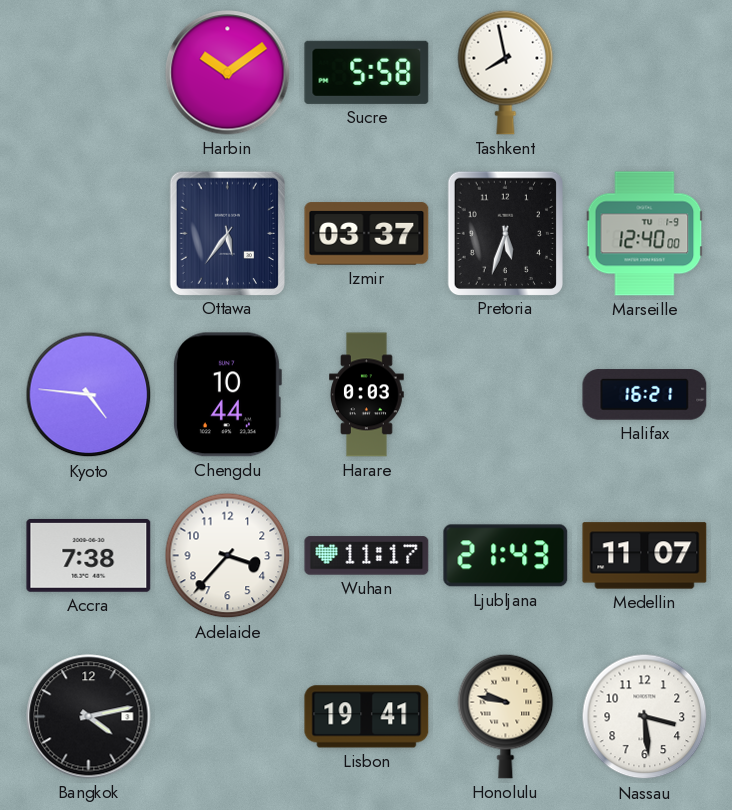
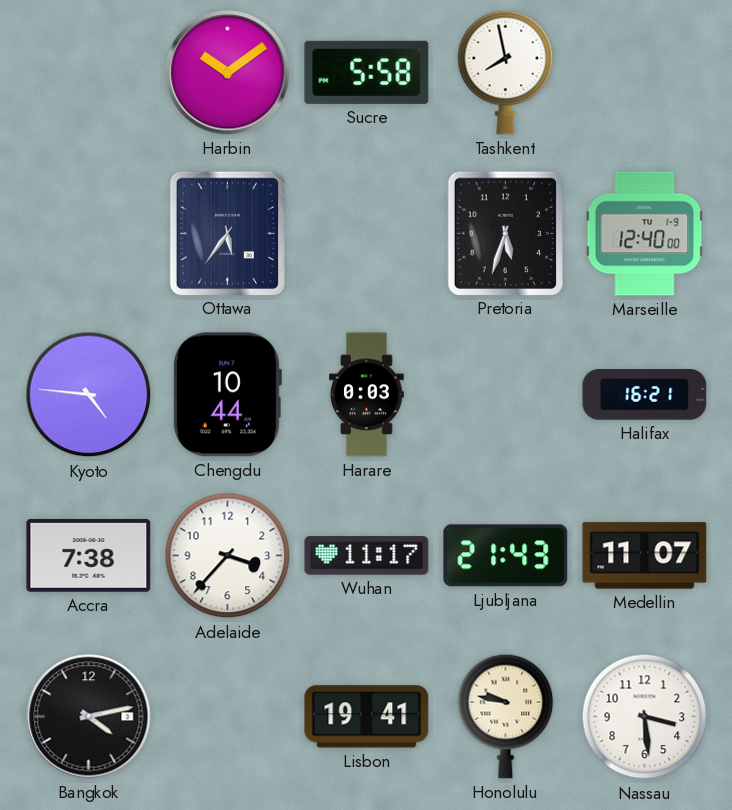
Izmir: 03:37 -> none
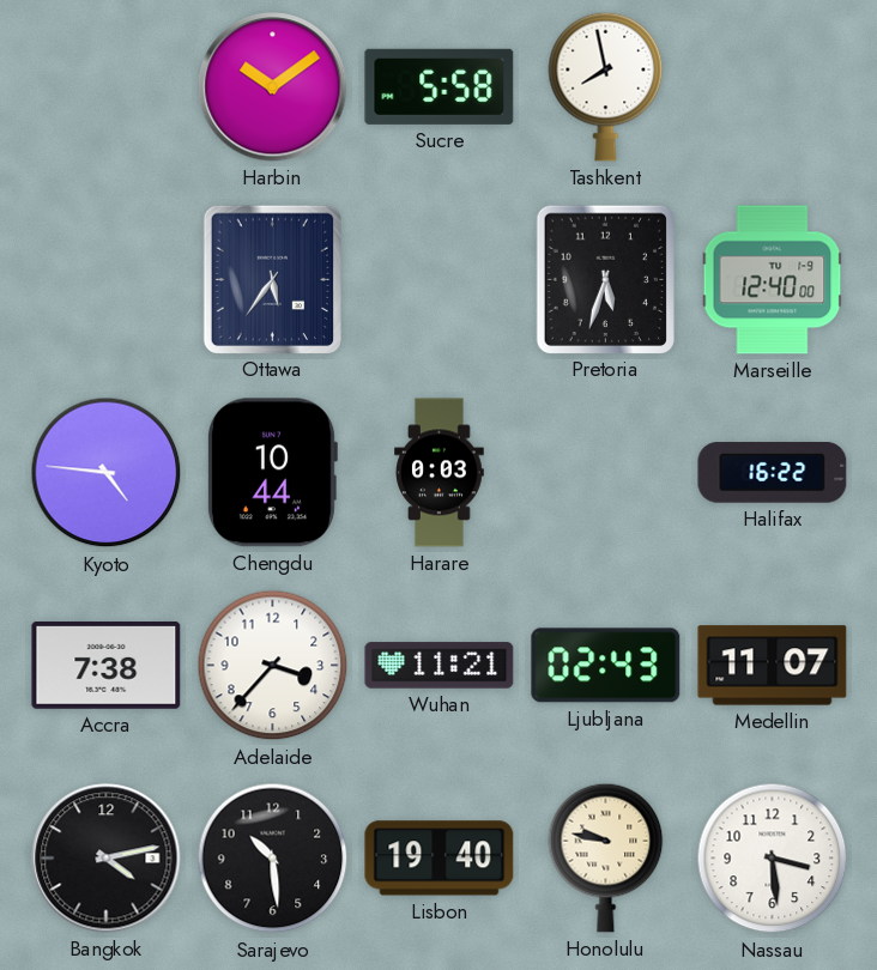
Halifax: 16:21 -> 16:22
Wuhan: 11:17 -> 11:21
Ljubljana: 21:43 -> 02:43
Sarajevo: none -> 10:29
Lisbon: 19:41 -> 19:40
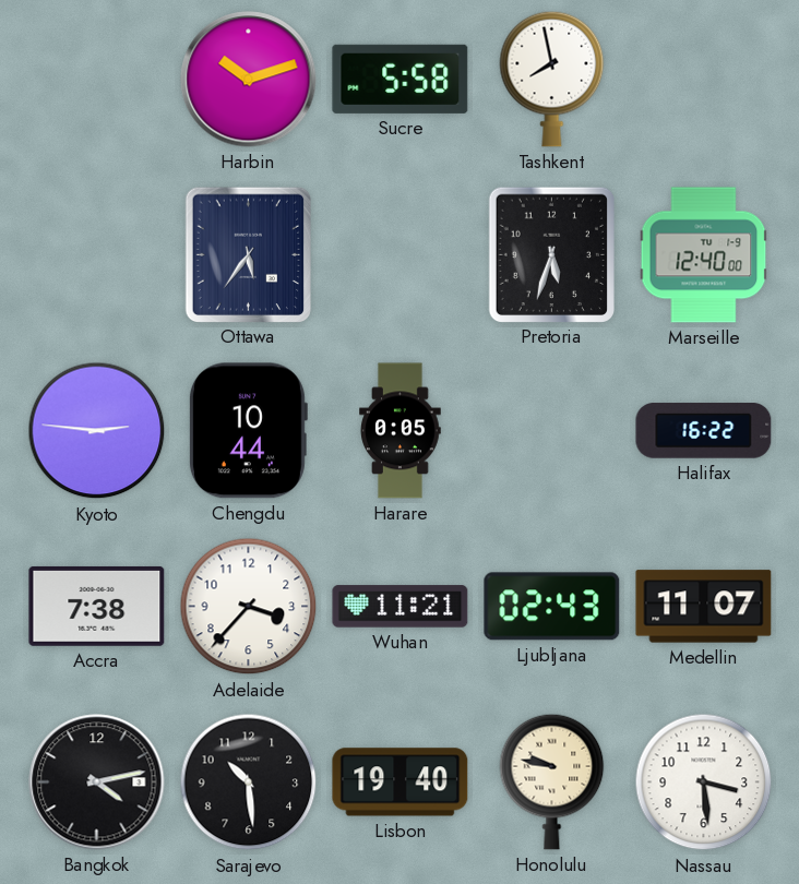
Harbin: 10:09 -> 10:12
Kyoto: 4:46 -> 2:46
Harare: 0:03 -> 0:05
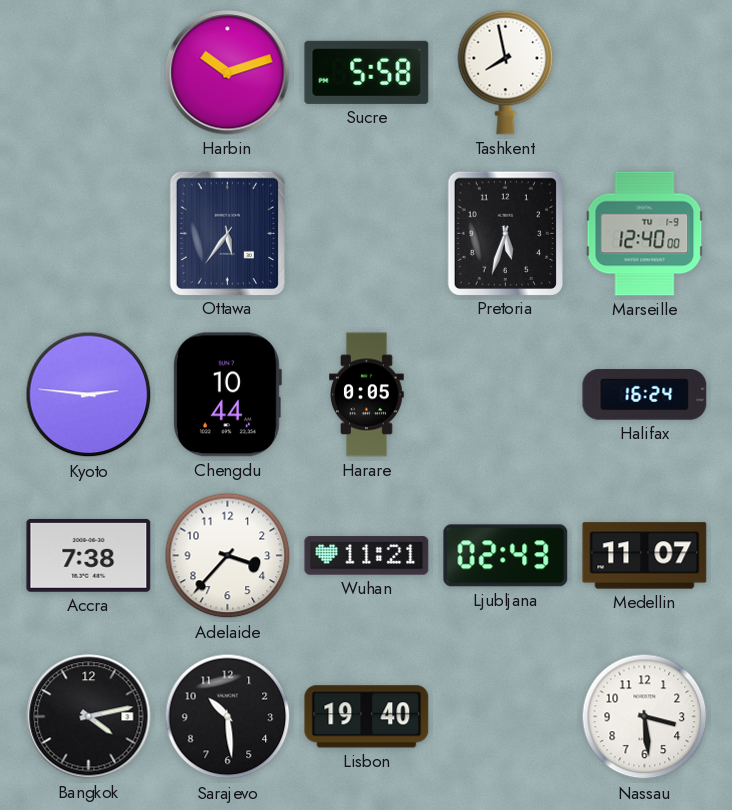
Halifax: 16:22 -> 16:24
Honolulu: 9:47 -> none
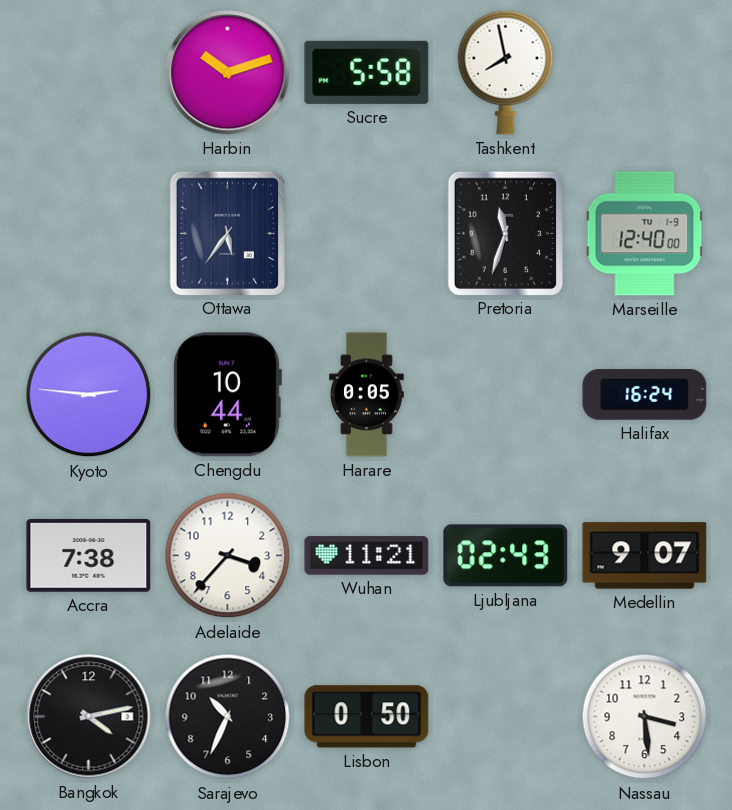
Pretoria: 5:33 -> 11:33
Medellin: 11:07 -> 9:07
Sarajevo: 10:29 -> 10:34
Lisbon: 19:40 -> 0:50
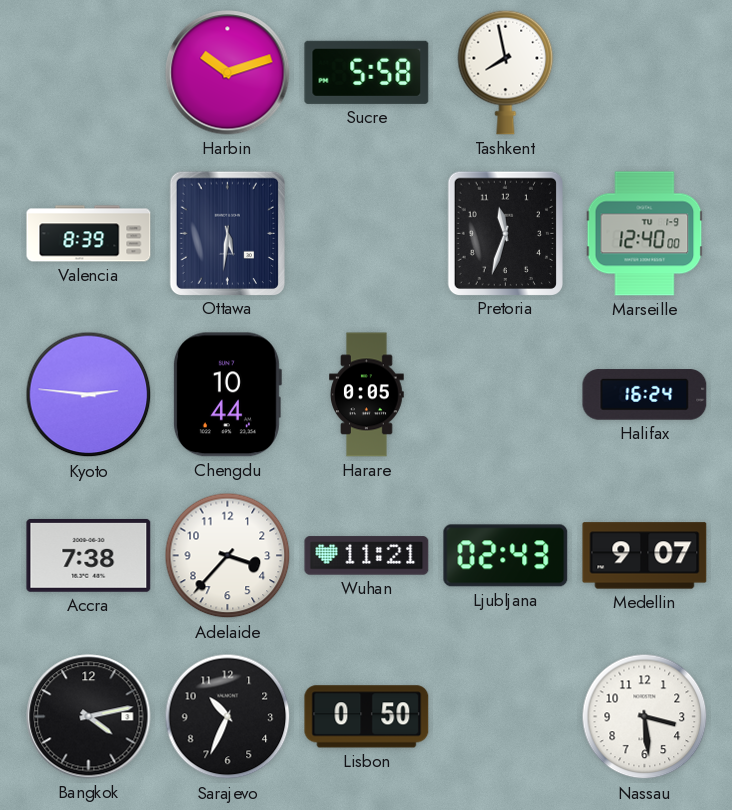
Valencia: none -> 8:39
Ottawa: 5:36 -> 5:31
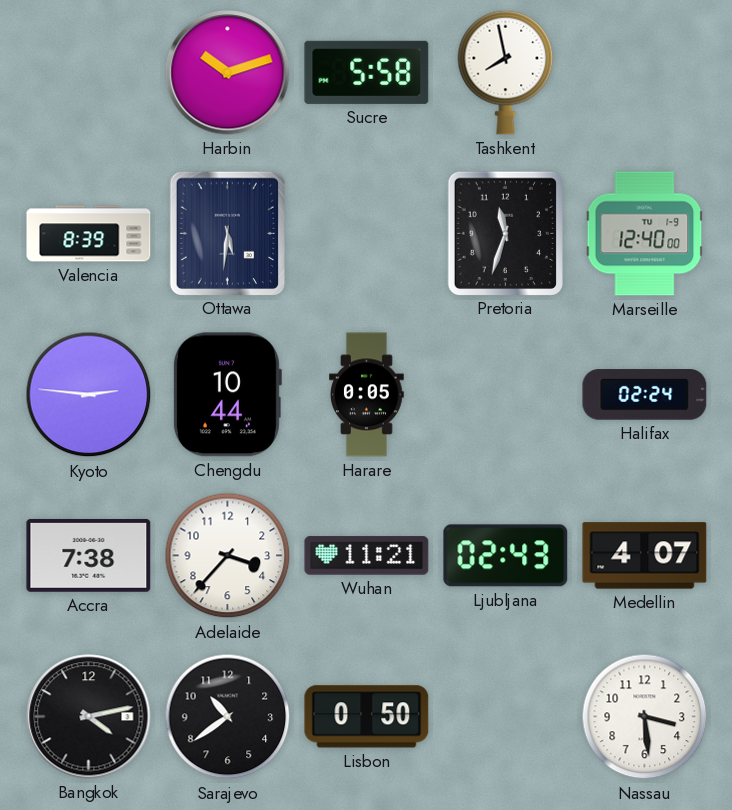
Halifax: 16:24 -> 02:24
Medellin: 9:07 -> 4:07
Sarajevo: 10:34 -> 10:39
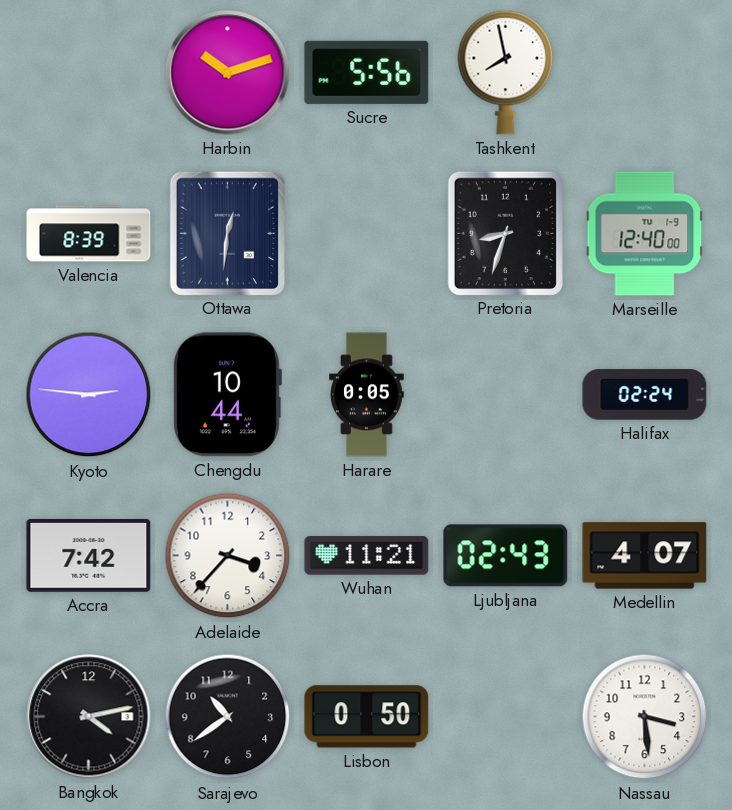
Sucre: 5:58 -> 5:56
Ottawa: 5:31 -> 12:31
Pretoria: 11:33 -> 8:33
Accra: 7:38 -> 7:42
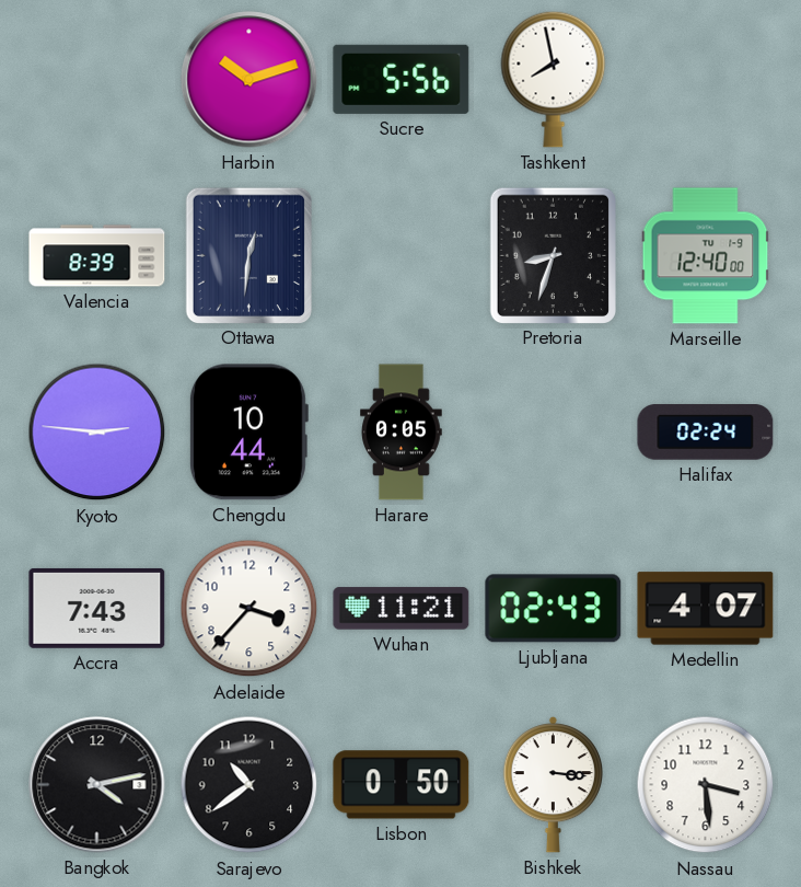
Accra: 7:42 -> 7:43
Bishkek: none -> 3:16
